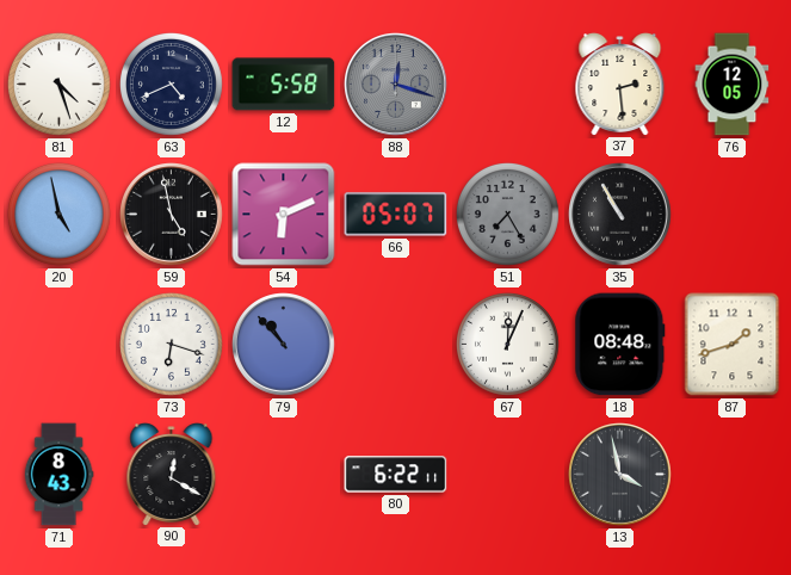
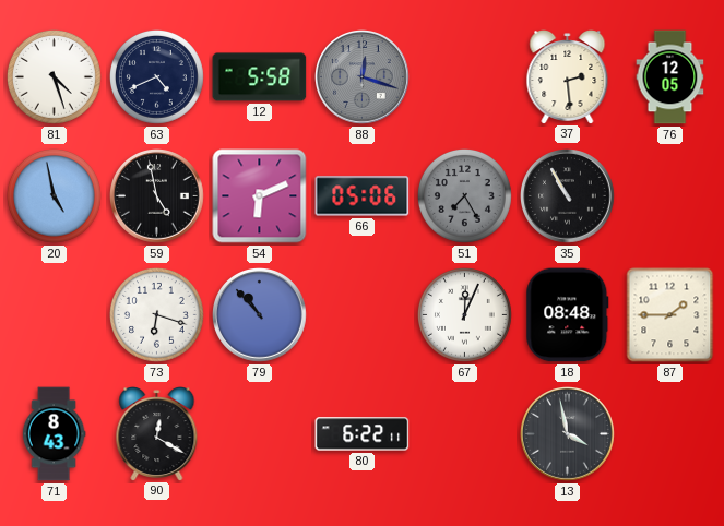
66: 05:07 -> 05:06
87: 1:42 -> 1:45
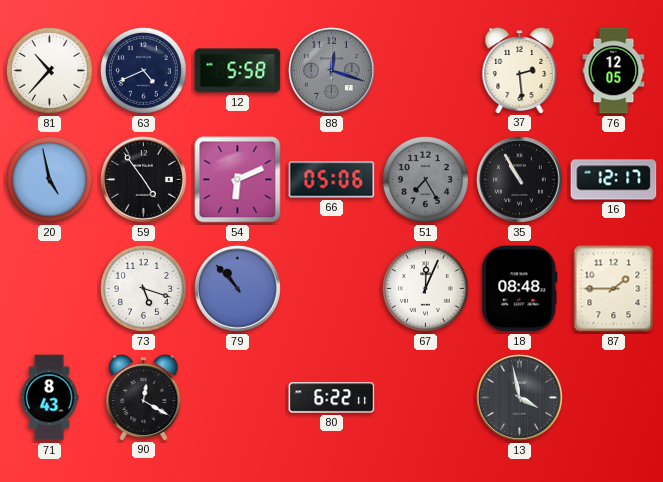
81: 4:27 -> 10:37
59: 4:58 -> 4:54
16: none -> 12:17
73: 6:18 -> 5:18
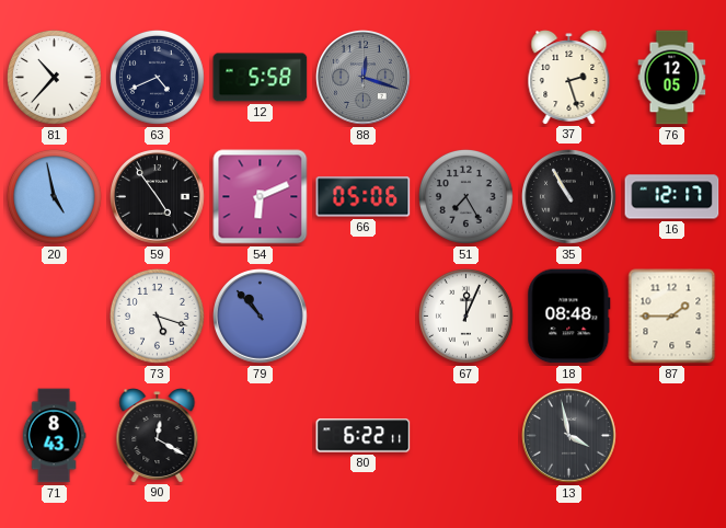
37: 2:29 -> 2:27
